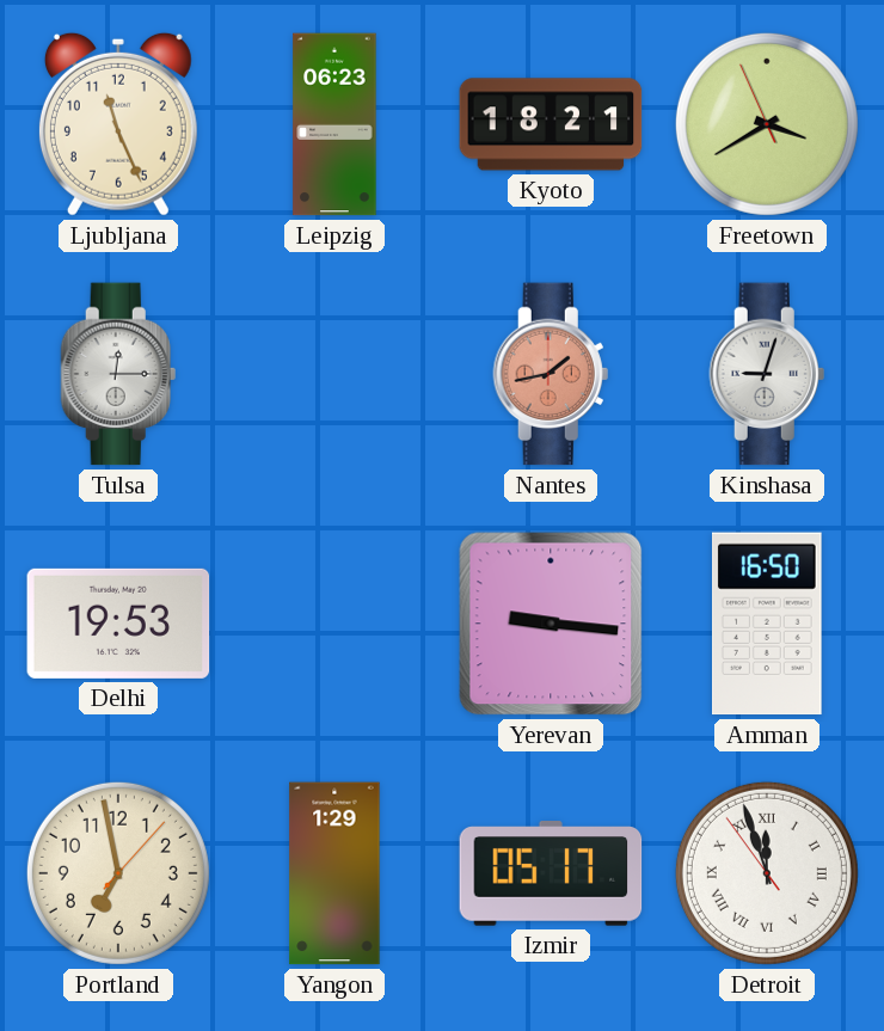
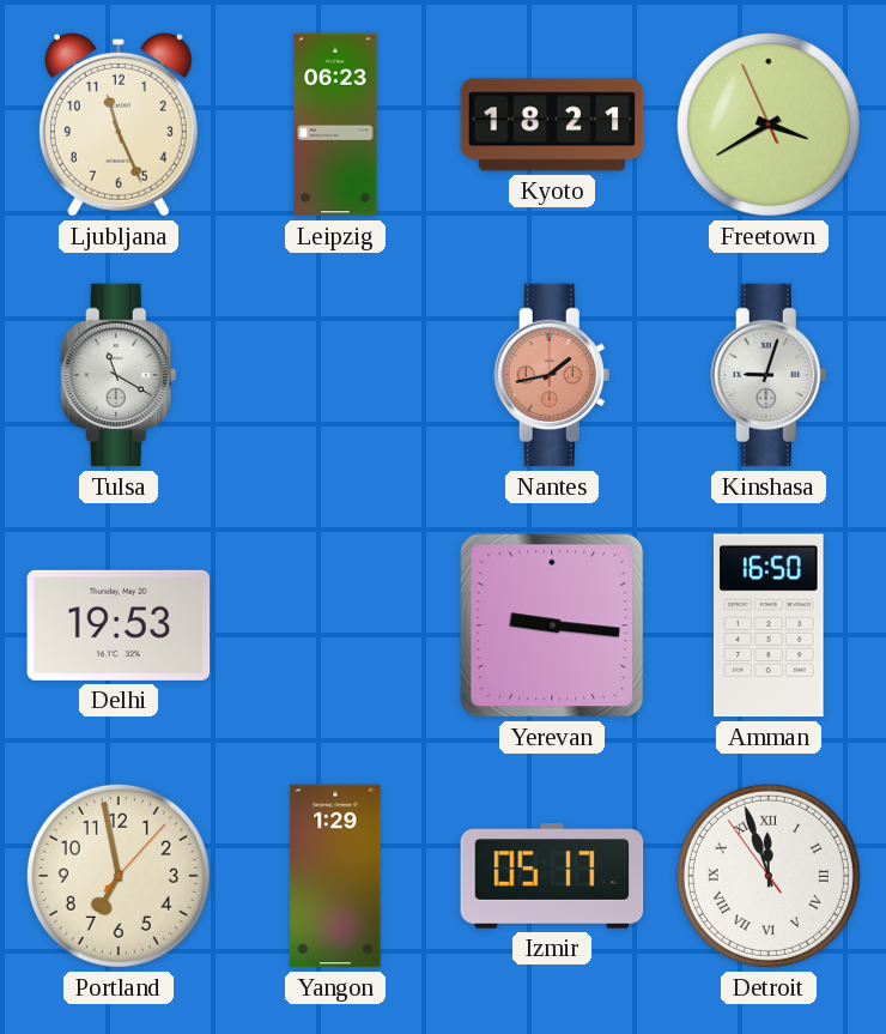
Tulsa: 12:15 -> 11:20
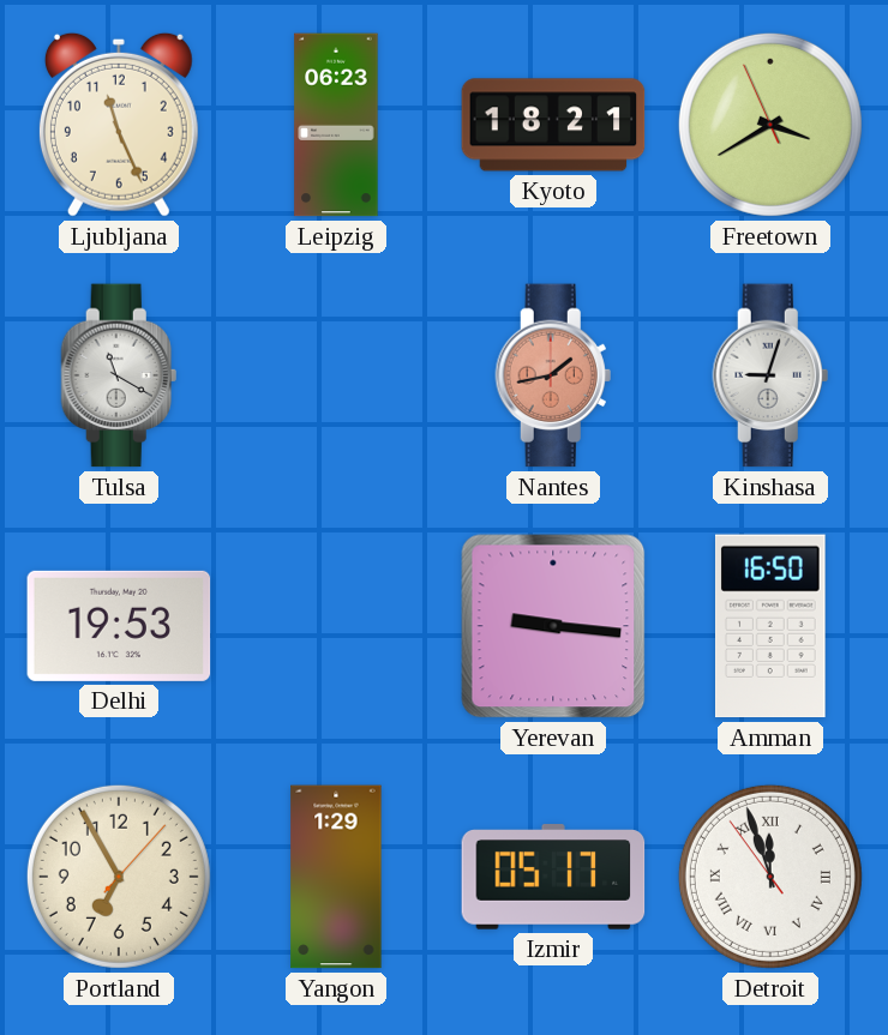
Portland: 6:58 -> 6:55
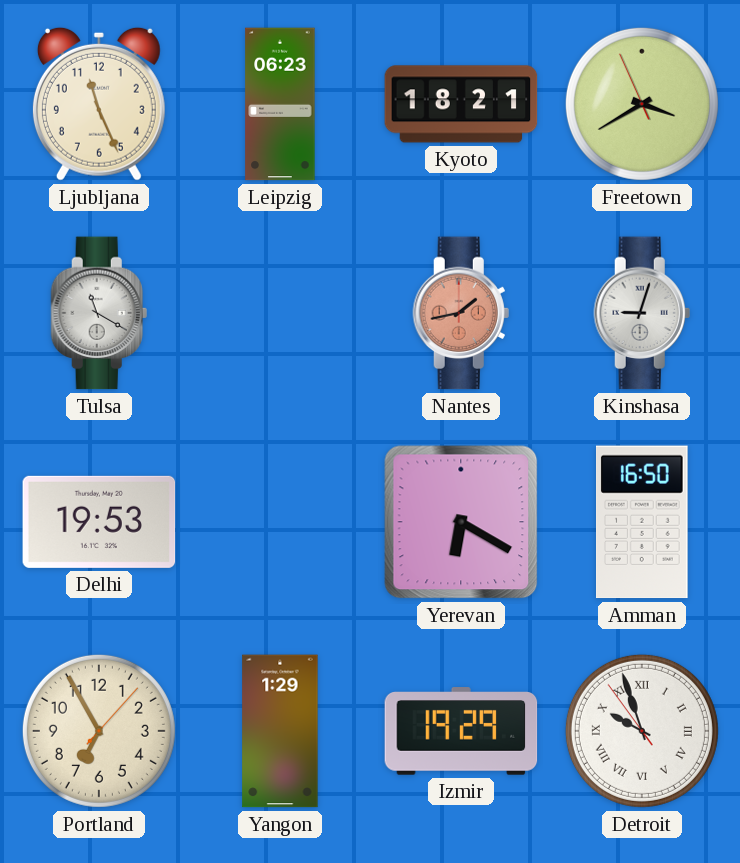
Yerevan: 9:16 -> 6:20
Izmir: 05:17 -> 19:29
Detroit: 11:56 -> 9:56
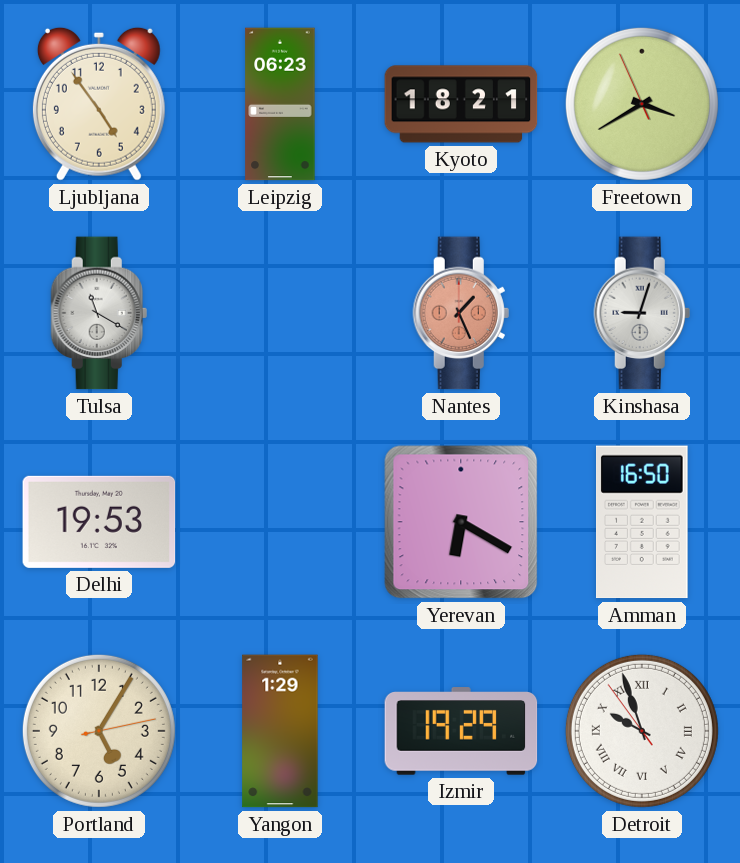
Ljubljana: 11:26 -> 4:54
Nantes: 1:43 -> 1:26
Portland: 6:55 -> 5:05
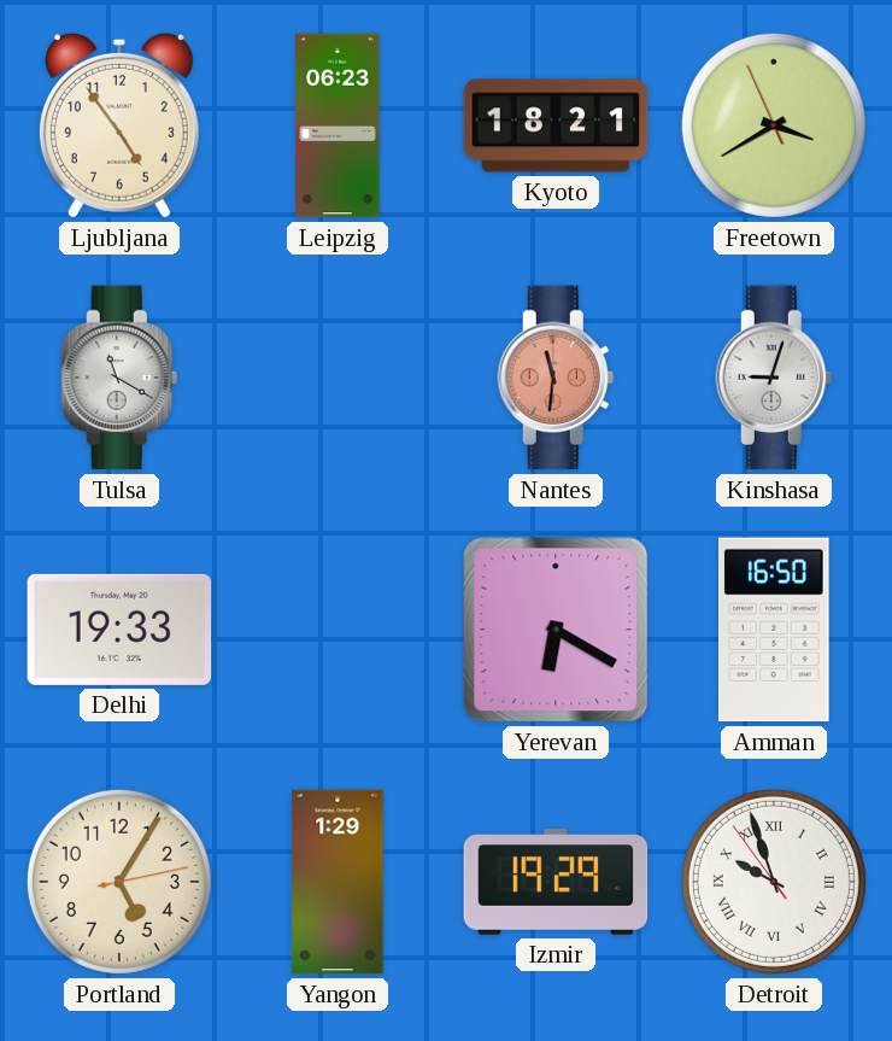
Nantes: 1:26 -> 11:31
Delhi: 19:53 -> 19:33
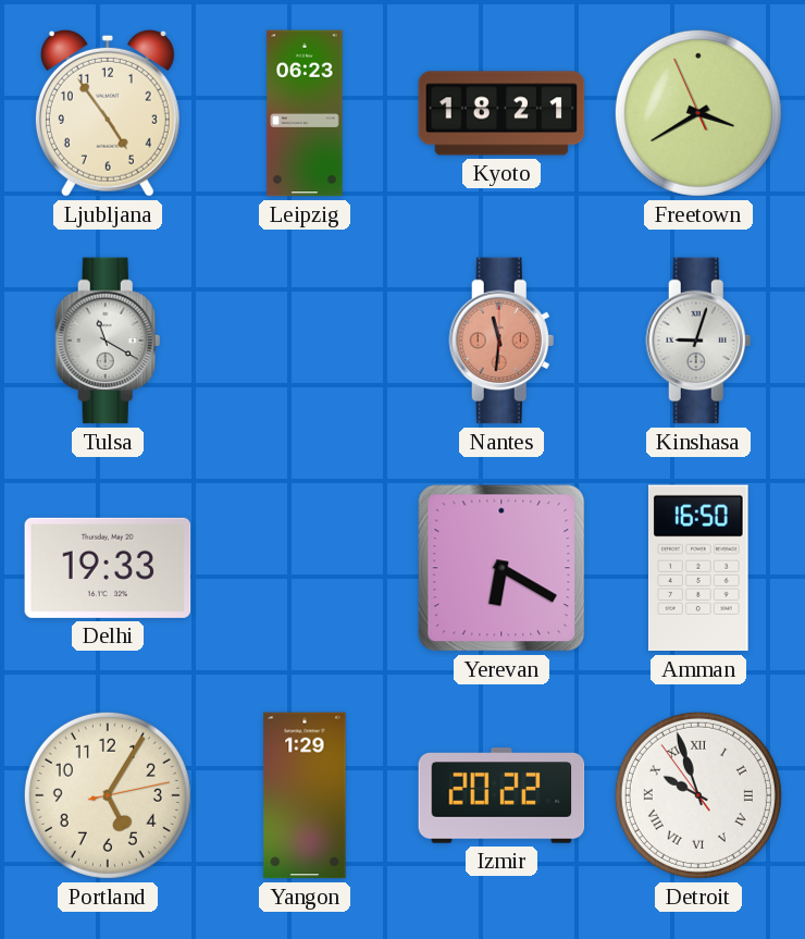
Izmir: 19:29 -> 20:22
